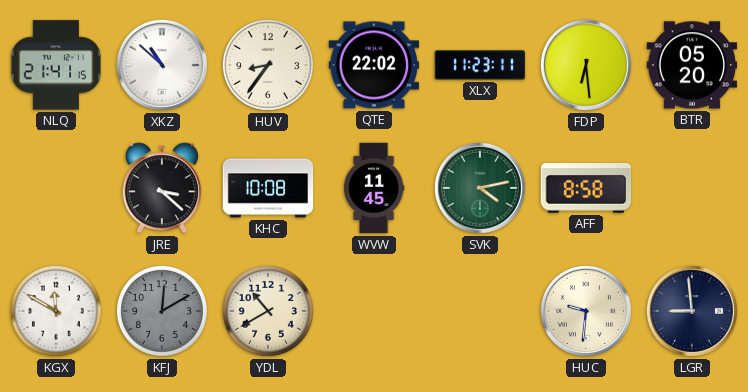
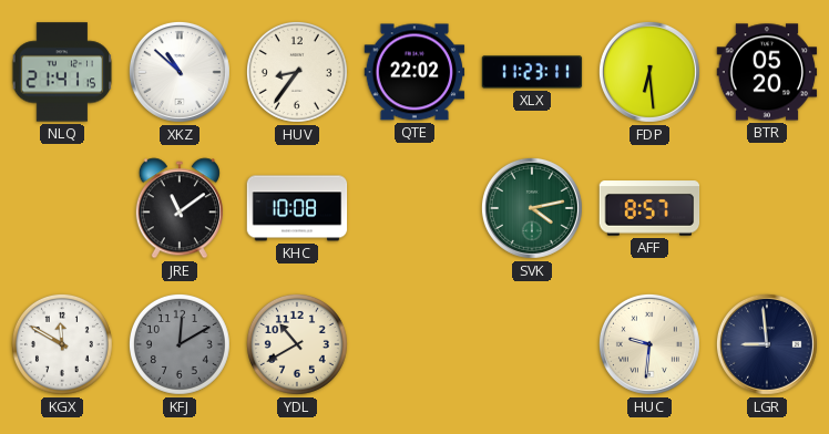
JRE: 3:22 -> 11:09
WVW: 11:45 -> none
AFF: 8:58 -> 8:57
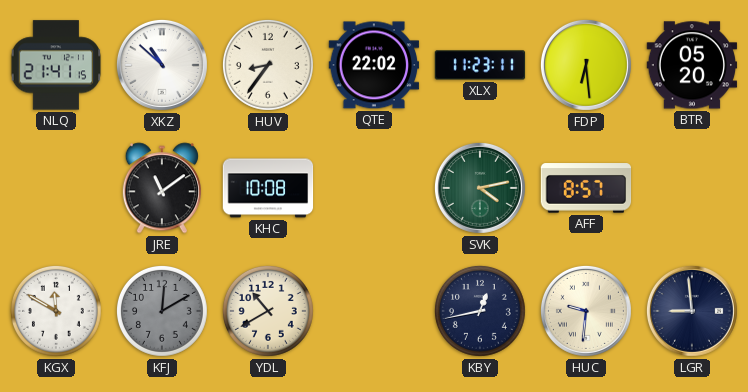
KBY: none -> 12:43
